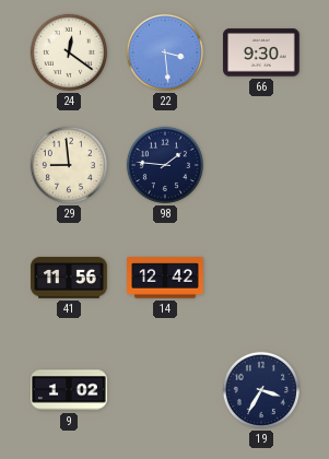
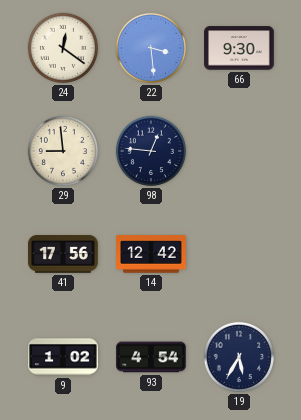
98: 1:46 -> 12:46
41: 11:56 -> 17:56
93: none -> 4:54
19: 3:35 -> 5:35
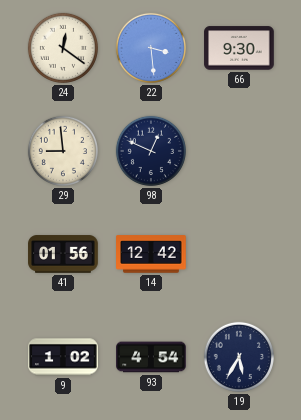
98: 12:46 -> 12:49
41: 17:56 -> 01:56
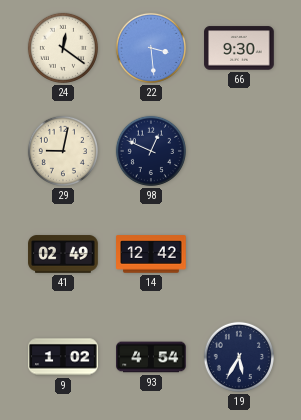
29: 8:59 -> 9:02
41: 01:56 -> 02:49
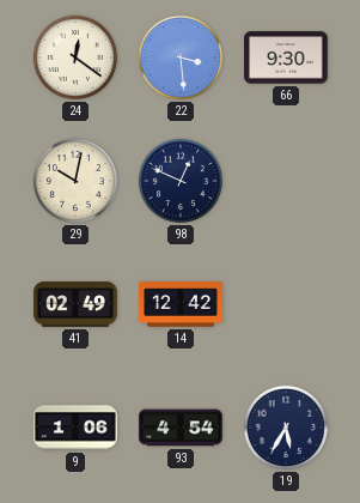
29: 9:02 -> 10:02
9: 1:02 -> 1:06
